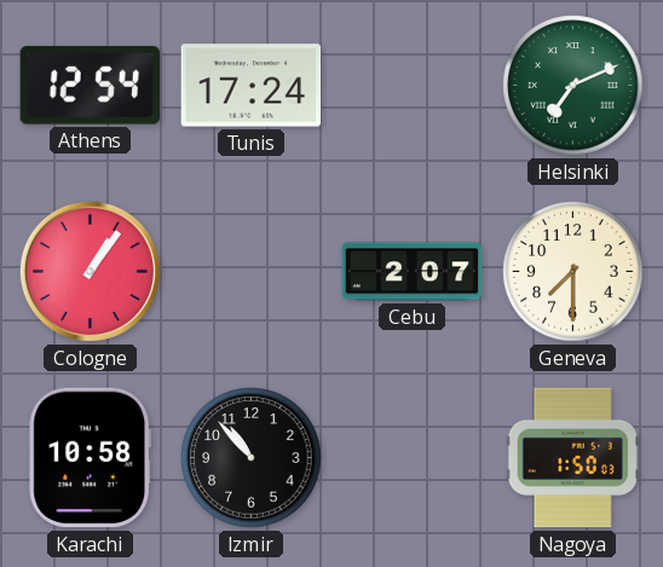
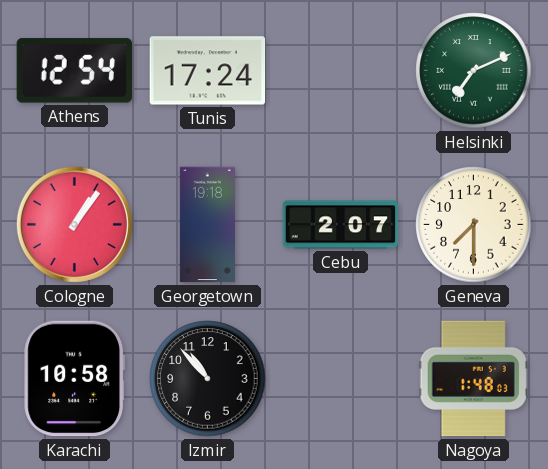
Georgetown: none -> 19:18
Nagoya: 1:50 -> 1:48
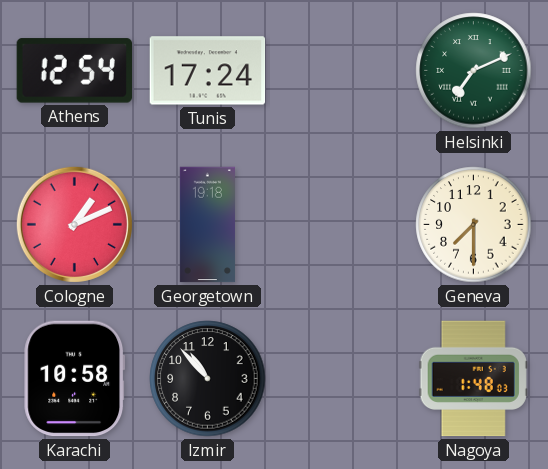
Cologne: 1:06 -> 1:11
Cebu: 2:07 -> none
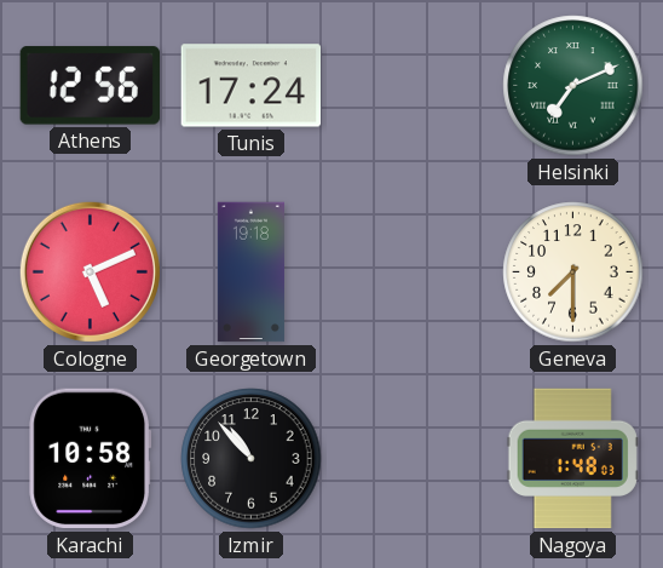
Athens: 12:54 -> 12:56
Cologne: 1:11 -> 5:11
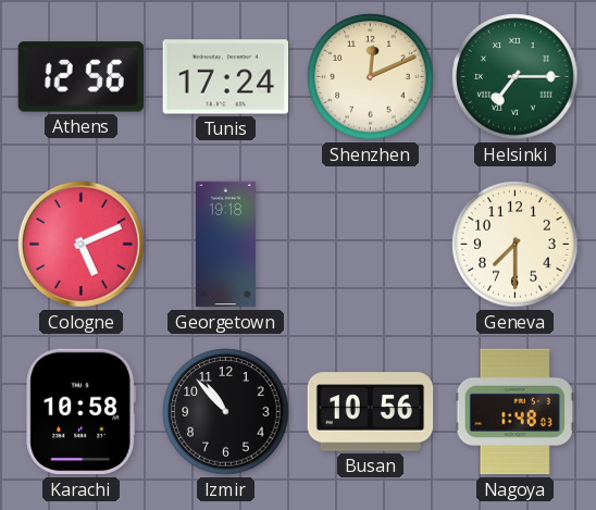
Shenzhen: none -> 12:11
Helsinki: 7:11 -> 7:15
Busan: none -> 10:56
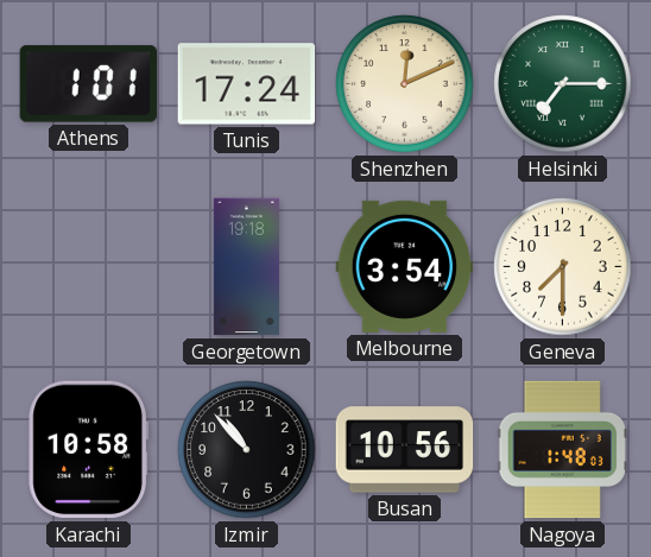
Athens: 12:56 -> 1:01
Cologne: 5:11 -> none
Melbourne: none -> 3:54
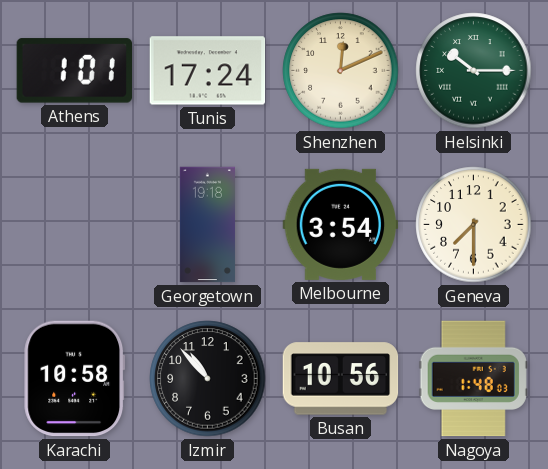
Helsinki: 7:15 -> 10:15
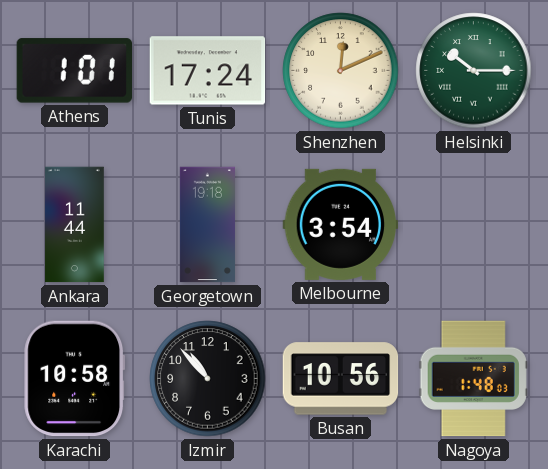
Ankara: none -> 11:44
Geneva: 7:30 -> none
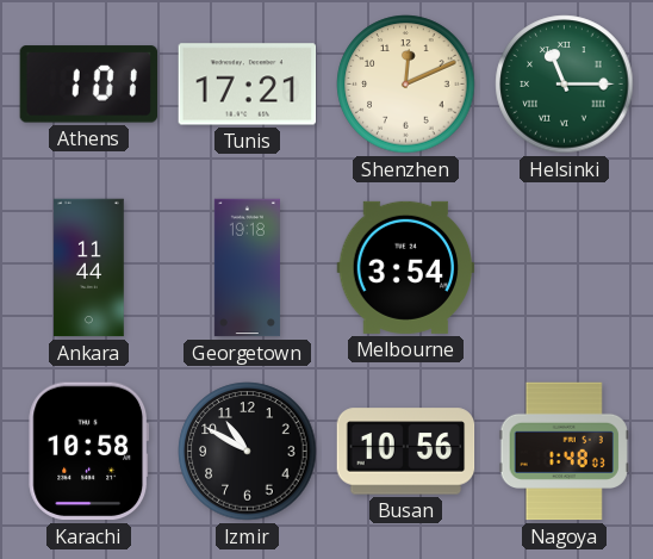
Tunis: 17:24 -> 17:21
Helsinki: 10:15 -> 11:15
Izmir: 10:53 -> 10:50
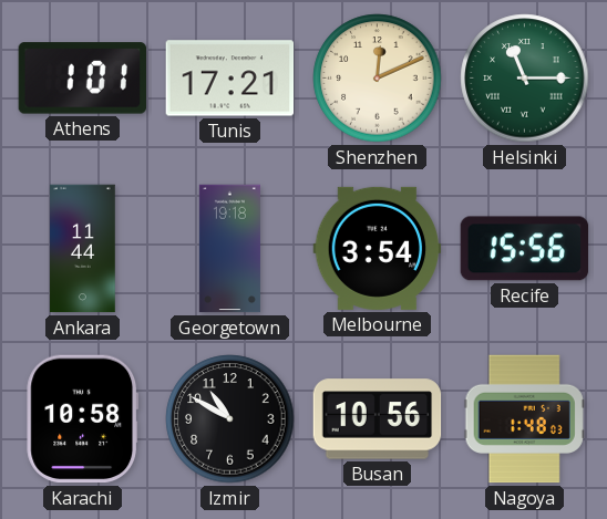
Recife: none -> 15:56
